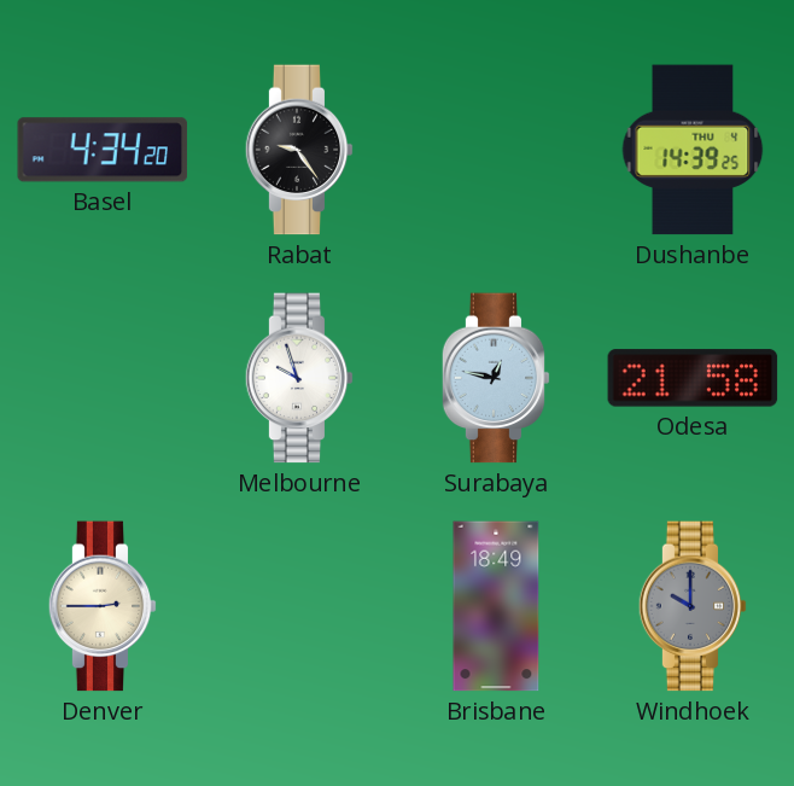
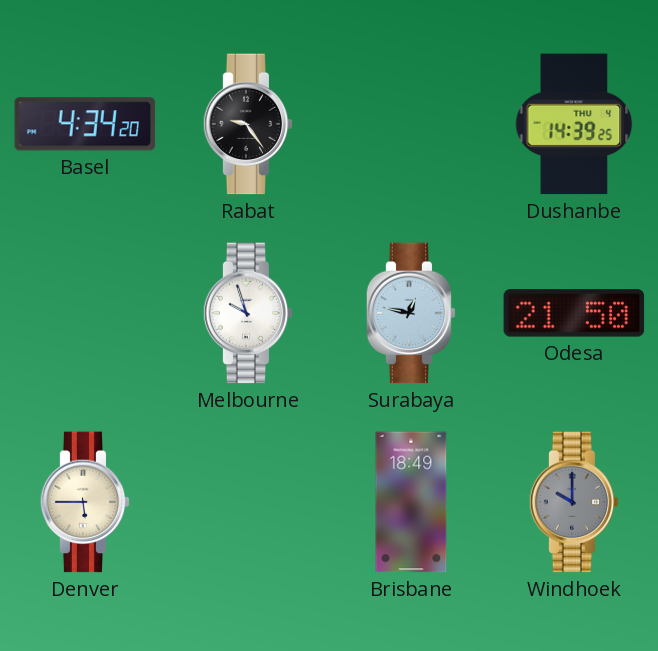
Odesa: 21:58 -> 21:50
Denver: 2:45 -> 5:45
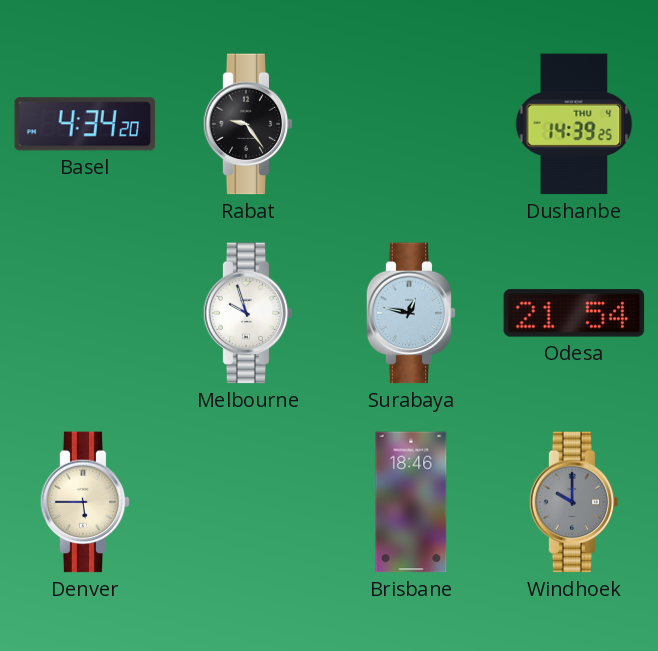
Odesa: 21:50 -> 21:54
Brisbane: 18:49 -> 18:46
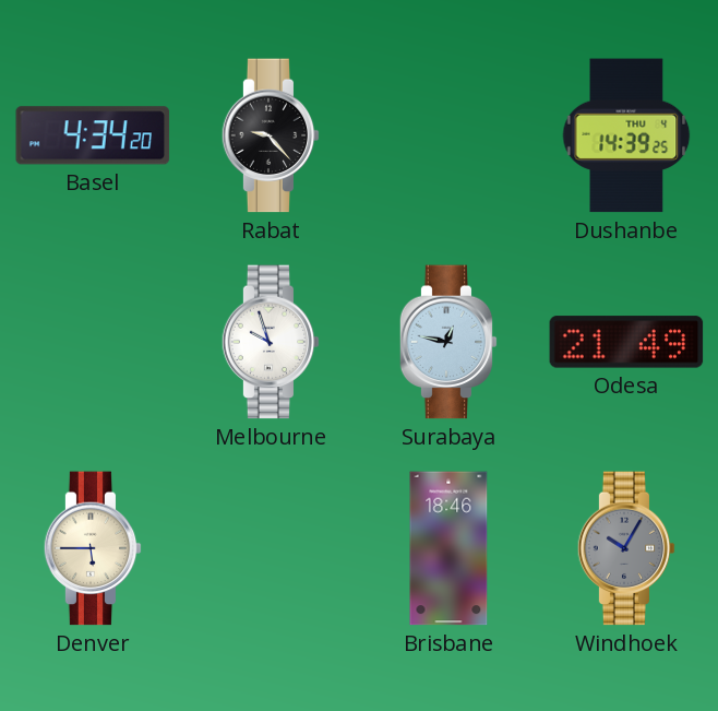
Rabat: 9:24 -> 9:23
Odesa: 21:54 -> 21:49
Windhoek: 10:00 -> 10:05
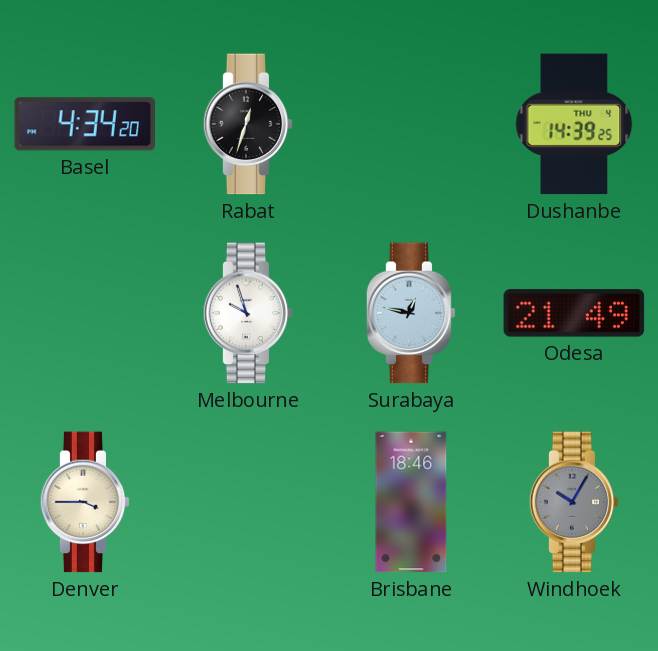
Rabat: 9:23 -> 12:33
Denver: 5:45 -> 3:45
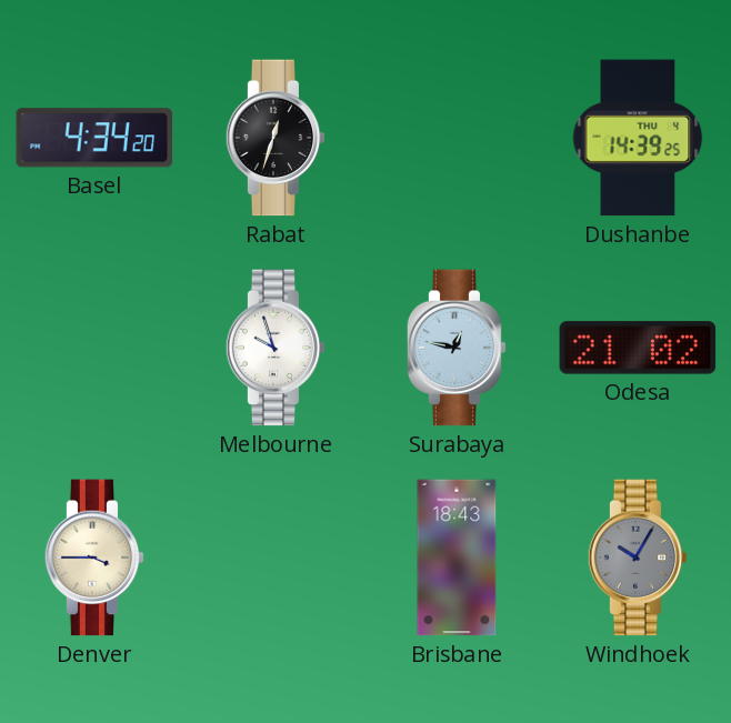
Odesa: 21:49 -> 21:02
Brisbane: 18:46 -> 18:43
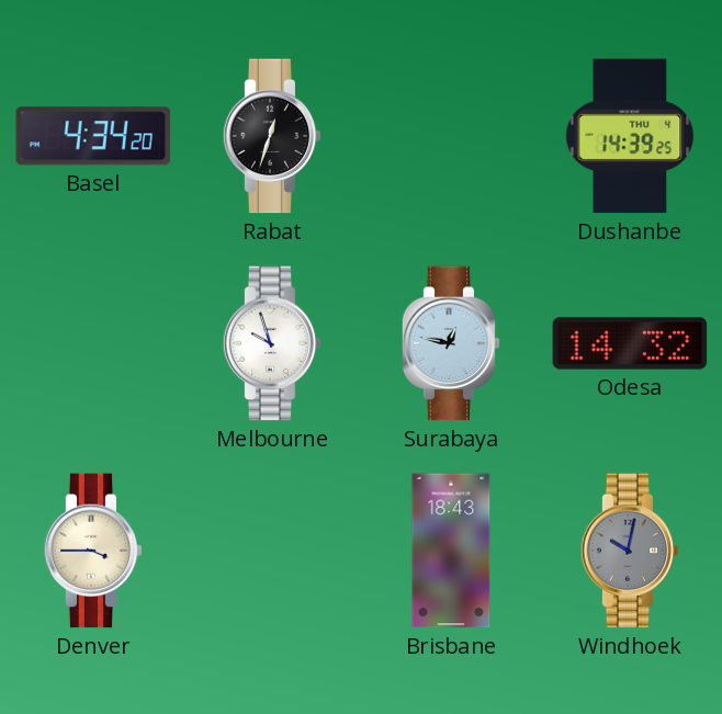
Odesa: 21:02 -> 14:32
Windhoek: 10:05 -> 10:02
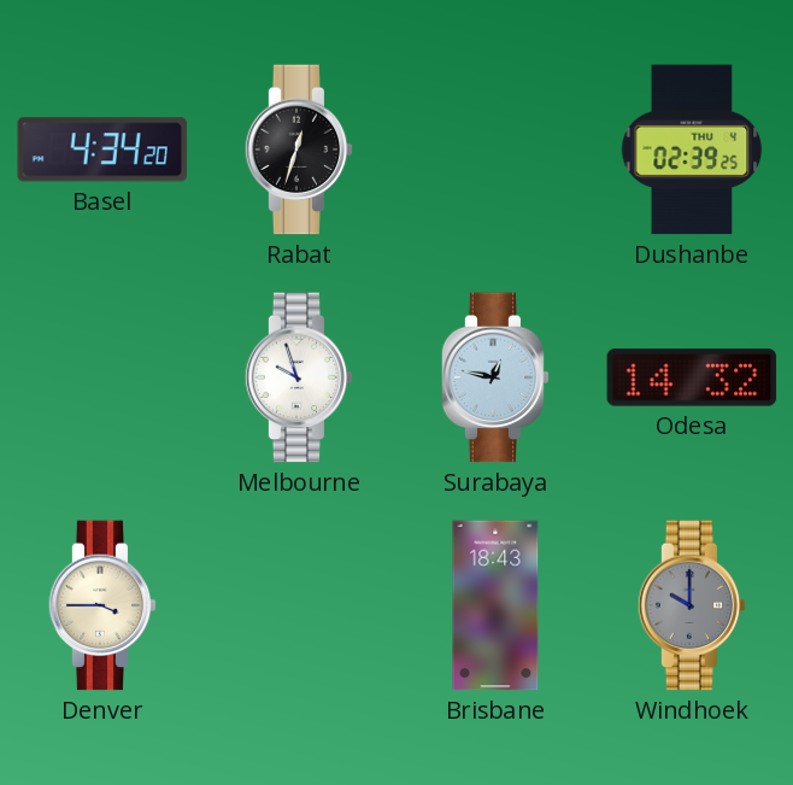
Dushanbe: 14:39 -> 02:39
Windhoek: 10:02 -> 10:00
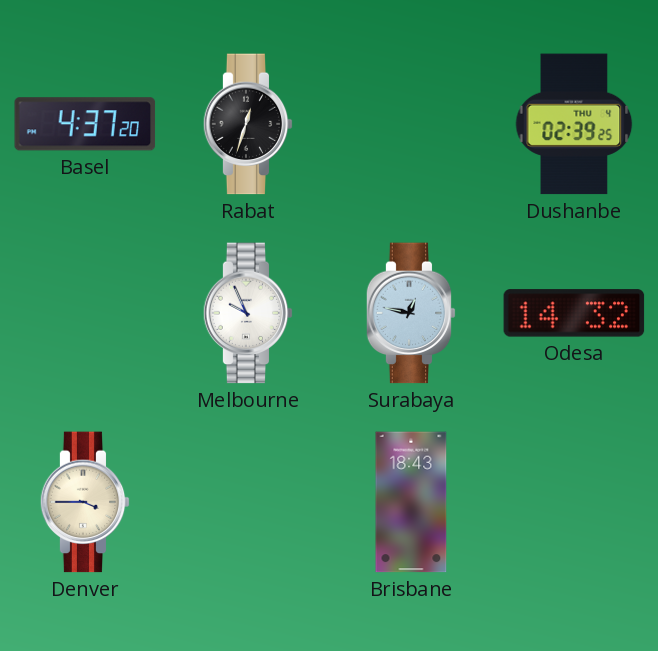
Basel: 4:34 -> 4:37
Melbourne: 9:57 -> 9:56
Windhoek: 10:00 -> none
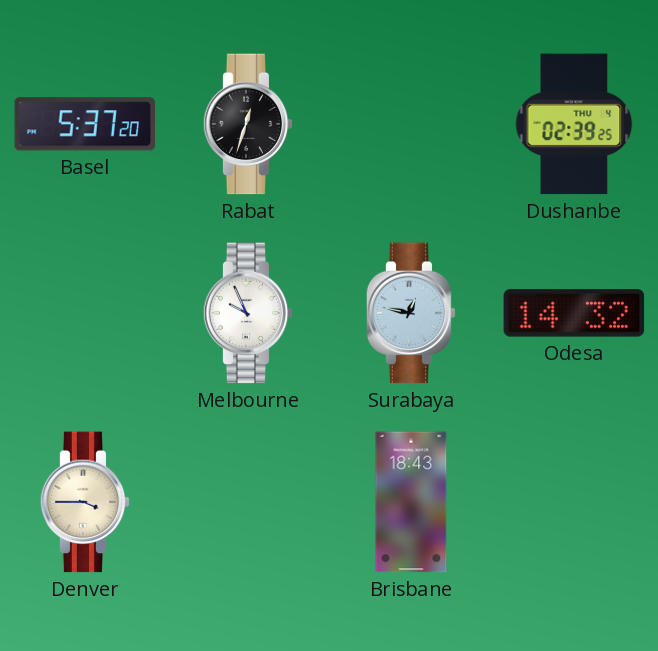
Basel: 4:37 -> 5:37
